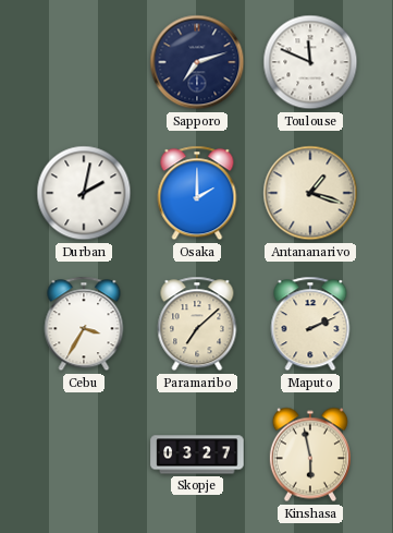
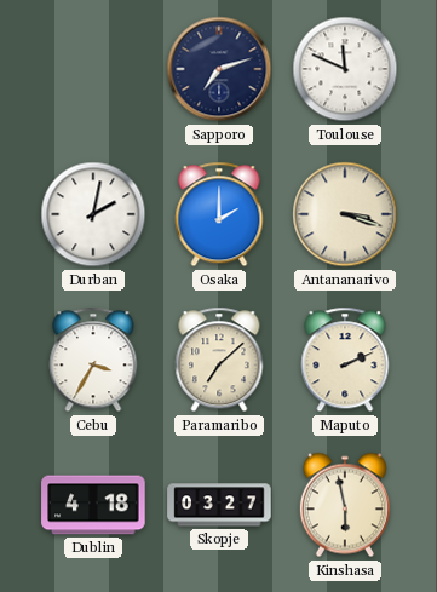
Antananarivo: 1:18 -> 3:18
Dublin: none -> 4:18
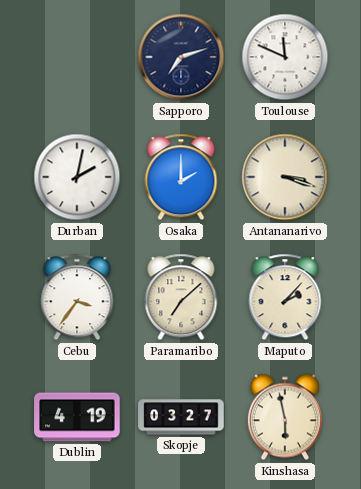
Cebu: 3:35 -> 3:36
Maputo: 2:11 -> 2:07
Dublin: 4:18 -> 4:19
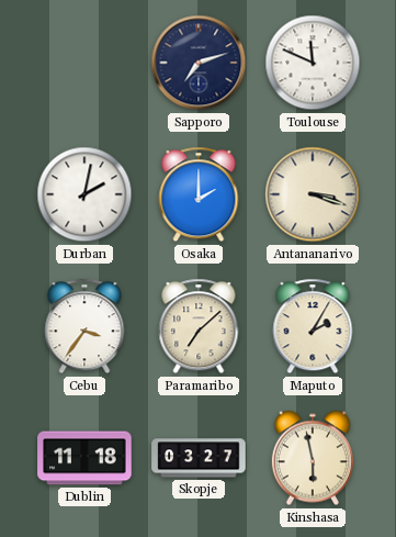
Maputo: 2:07 -> 2:05
Dublin: 4:19 -> 11:18
